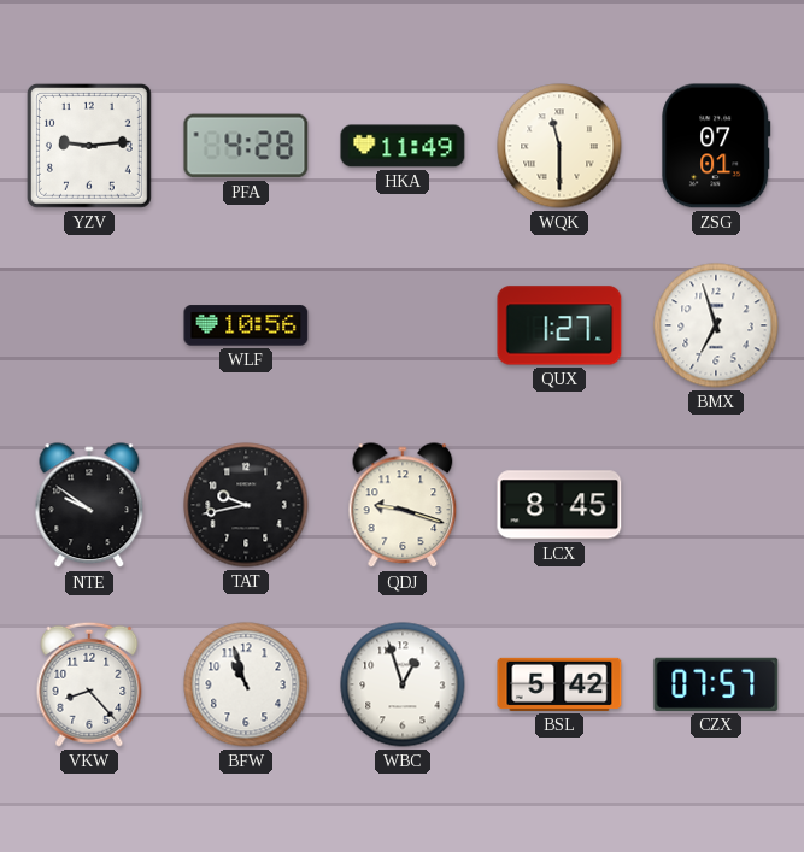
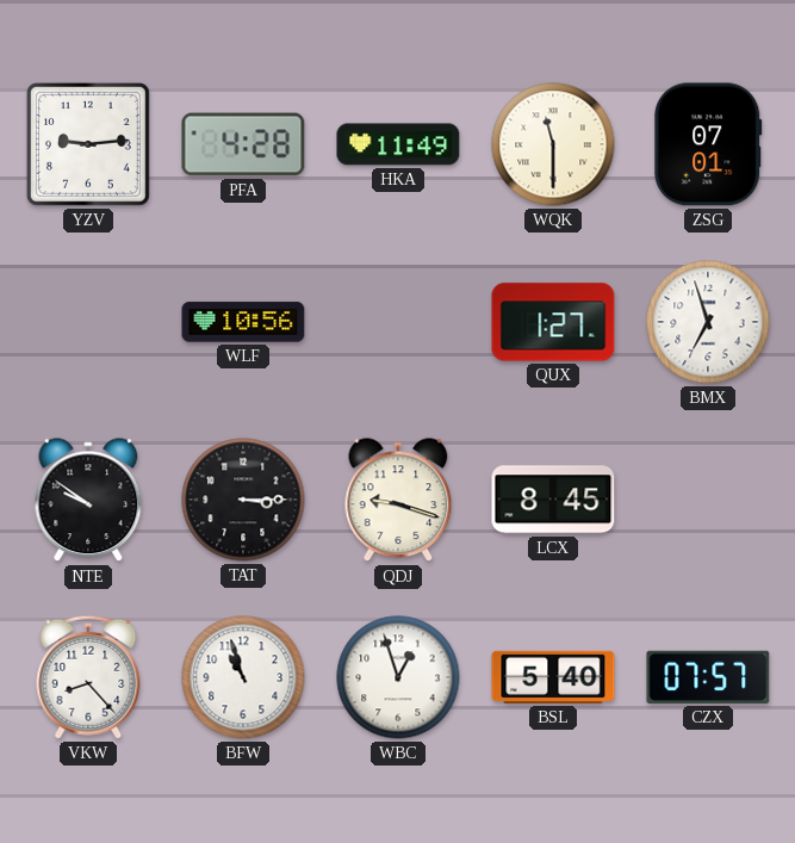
TAT: 9:43 -> 3:15
BSL: 5:42 -> 5:40
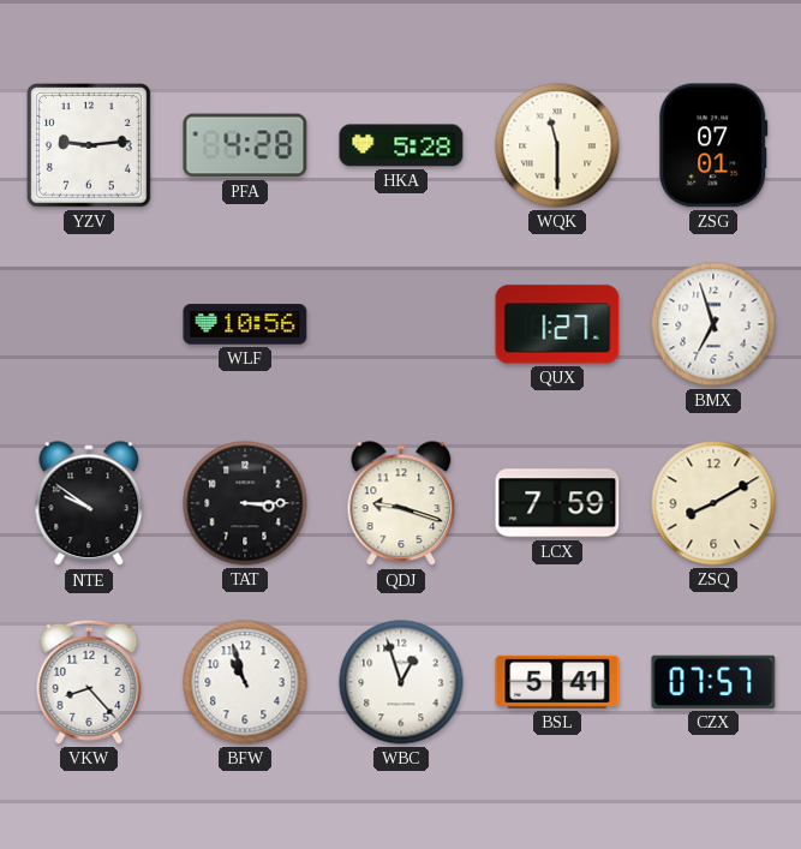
HKA: 11:49 -> 5:28
LCX: 8:45 -> 7:59
ZSQ: none -> 8:10
BSL: 5:40 -> 5:41
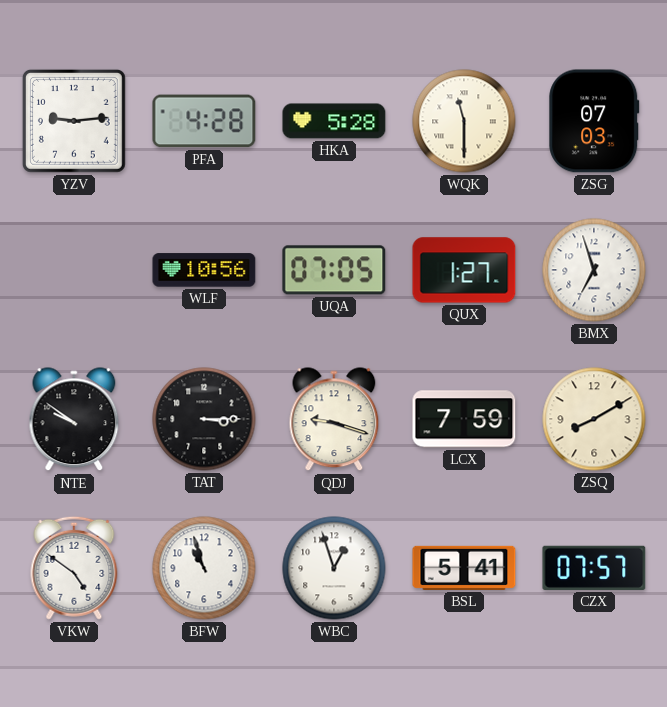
ZSG: 07:01 -> 07:03
UQA: none -> 07:05
VKW: 8:23 -> 4:51
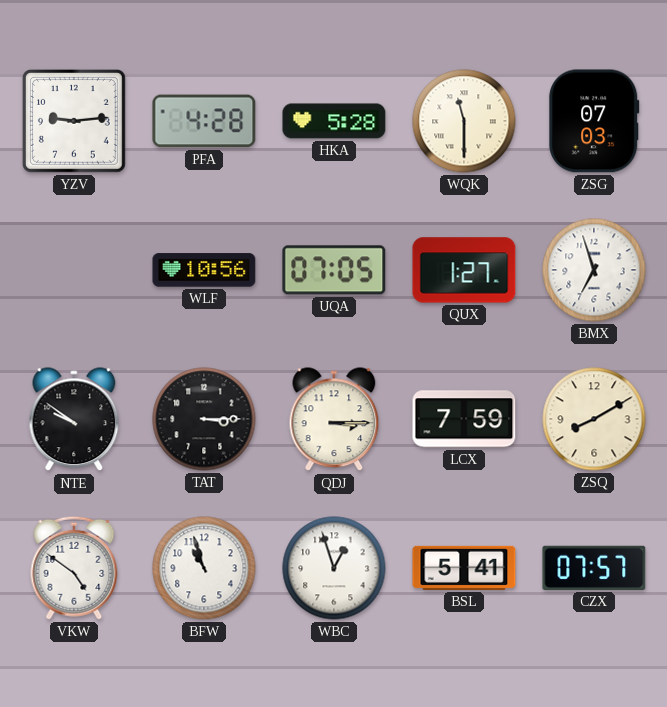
QDJ: 9:18 -> 3:15
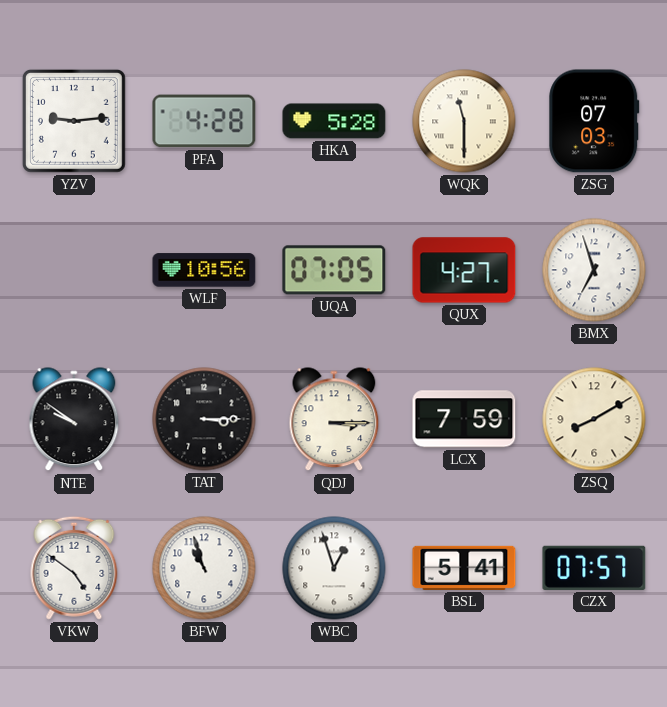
QUX: 1:27 -> 4:27
